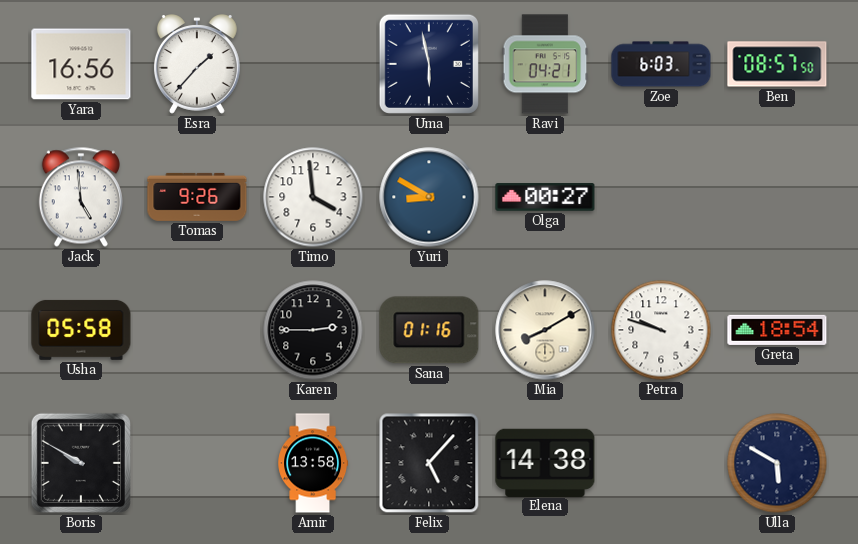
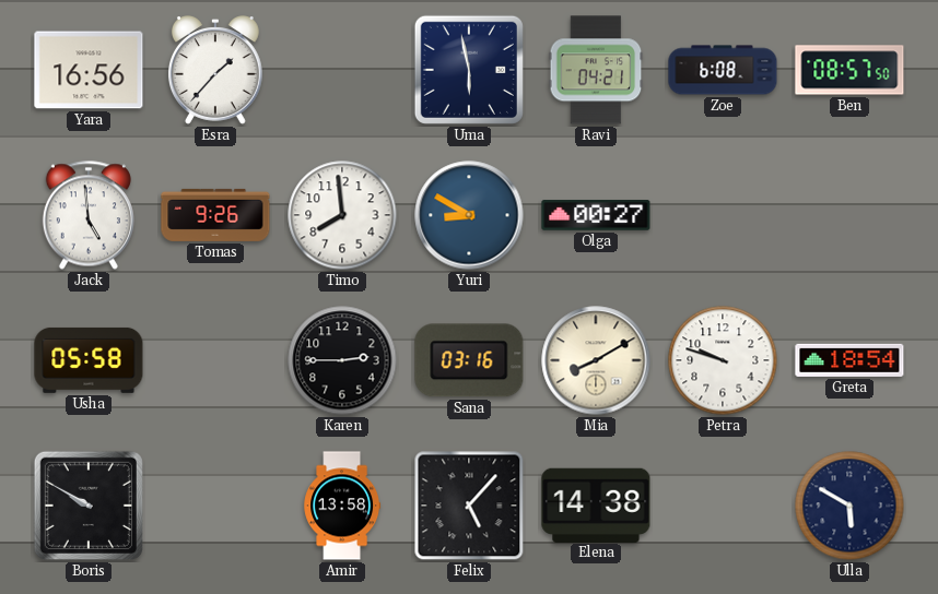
Zoe: 6:03 -> 6:08
Timo: 3:59 -> 7:59
Sana: 01:16 -> 03:16
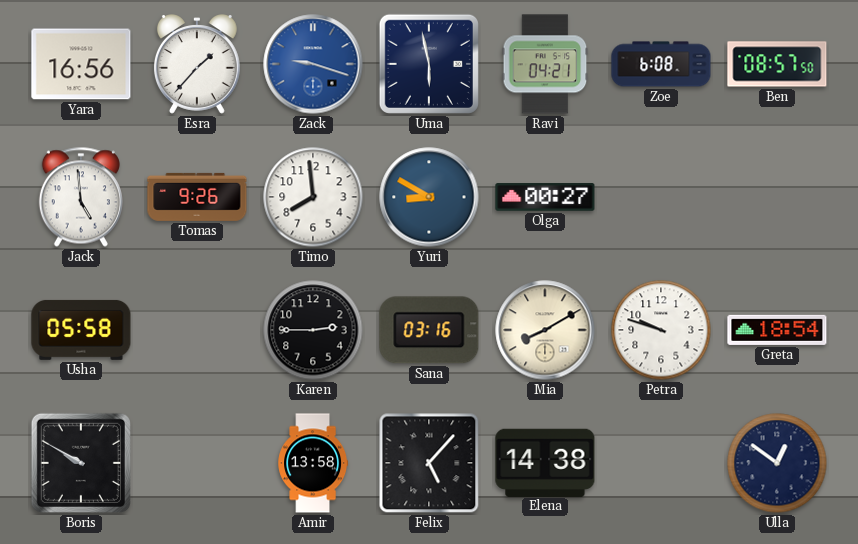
Zack: none -> 9:18
Ulla: 5:50 -> 12:51
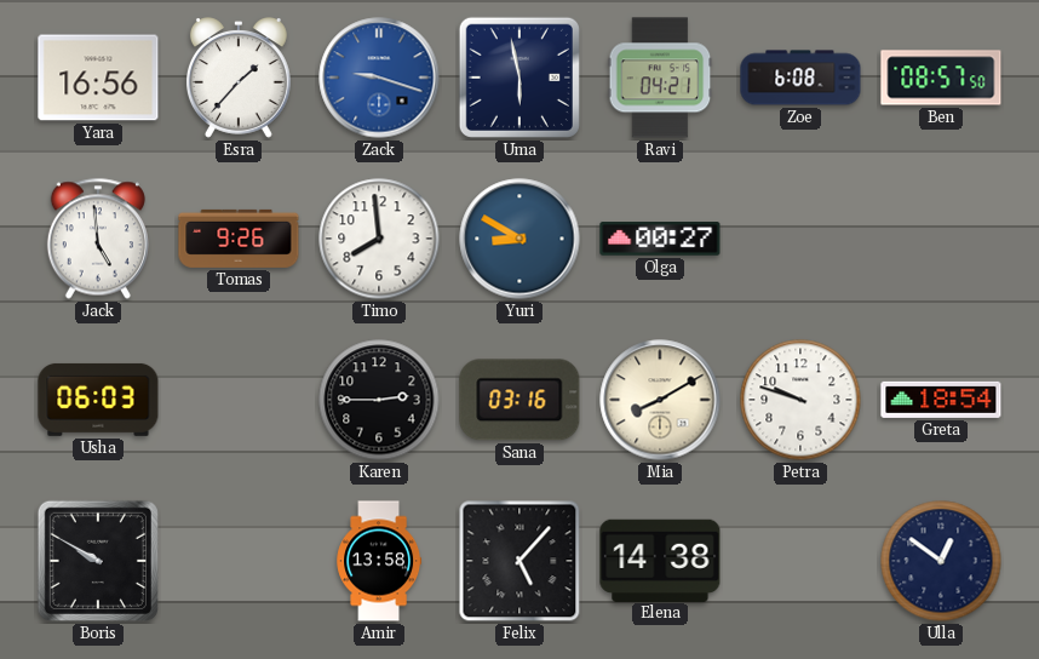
Usha: 05:58 -> 06:03
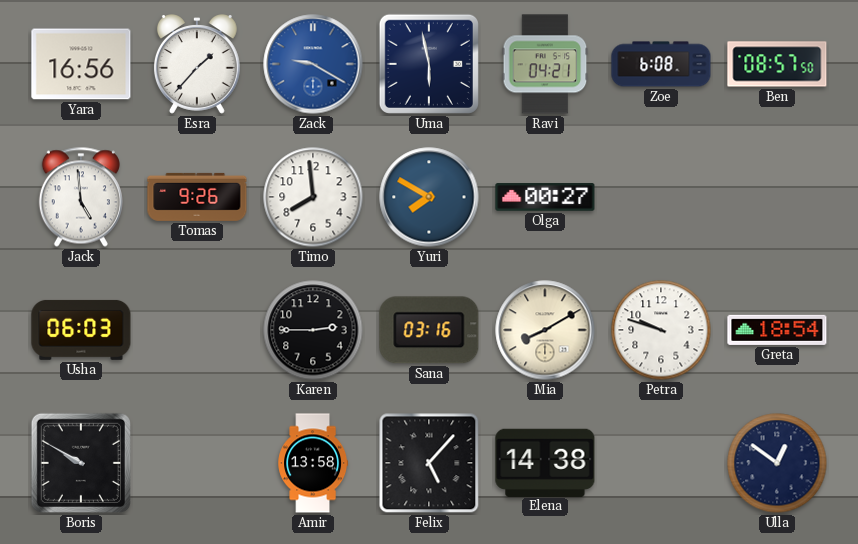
Zack: 9:18 -> 9:20
Yuri: 8:50 -> 7:50
